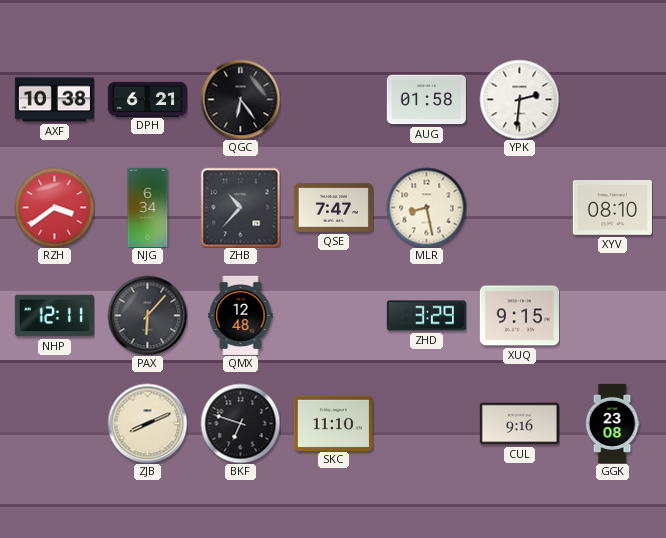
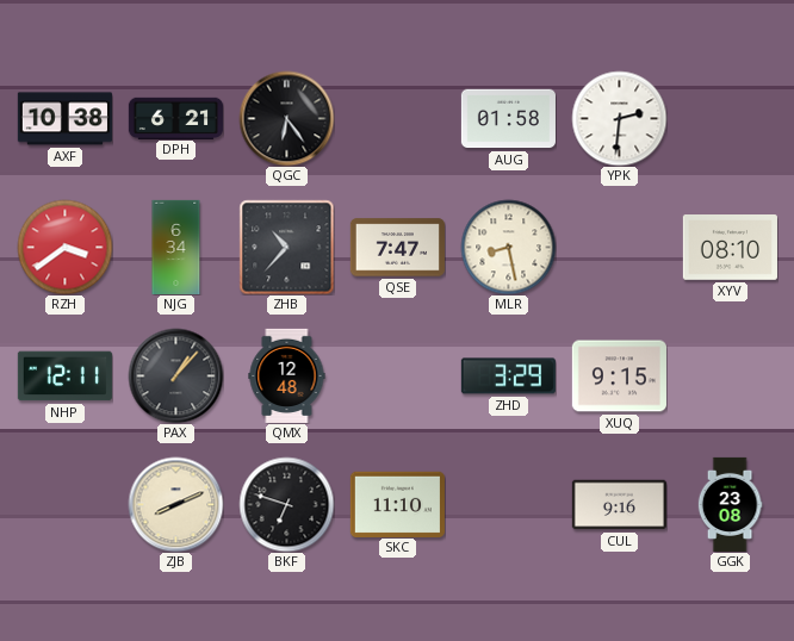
PAX: 6:07 -> 1:07
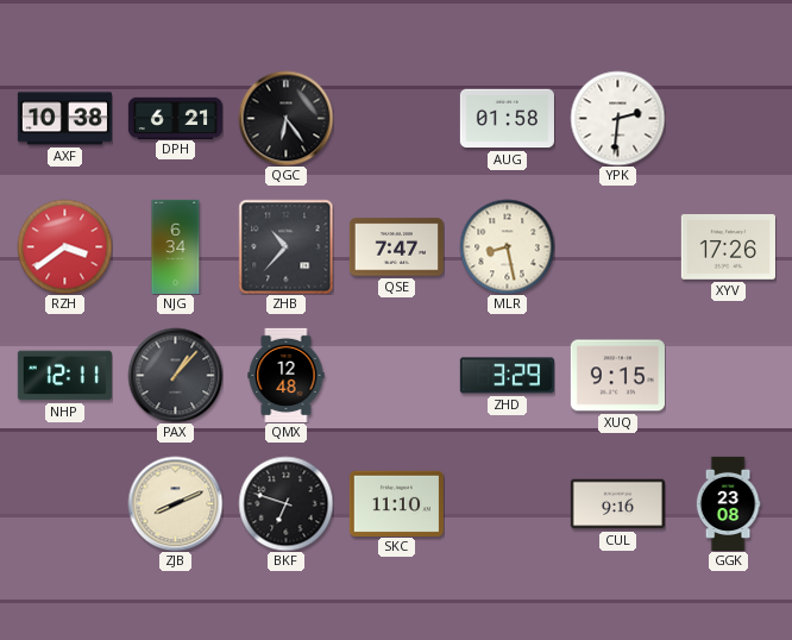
XYV: 08:10 -> 17:26
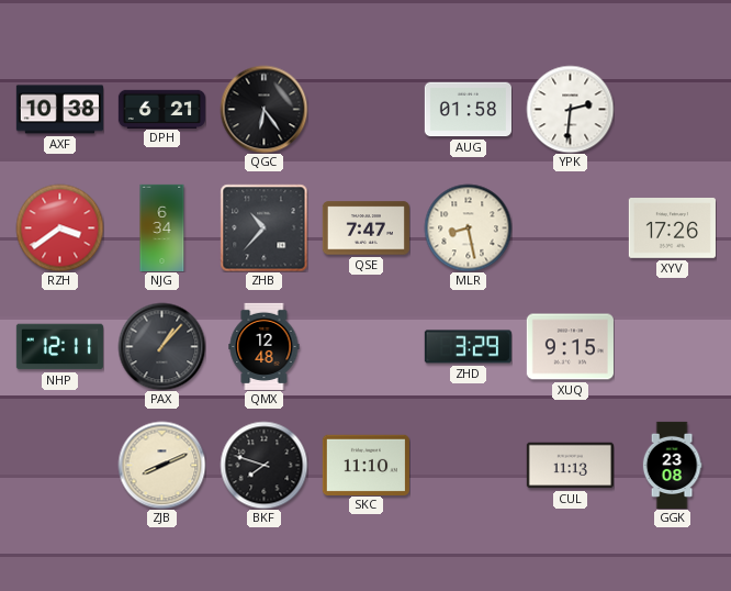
BKF: 6:48 -> 7:48
CUL: 9:16 -> 11:13
